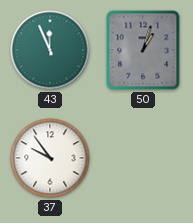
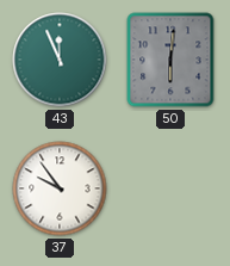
50: 1:03 -> 6:01
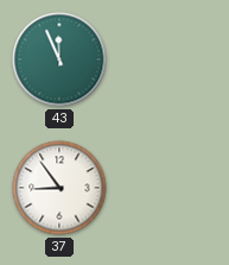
50: 6:01 -> none
37: 9:54 -> 8:54
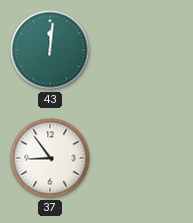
43: 11:56 -> 12:01
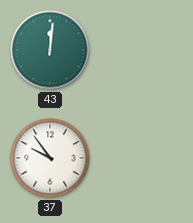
37: 8:54 -> 9:54
